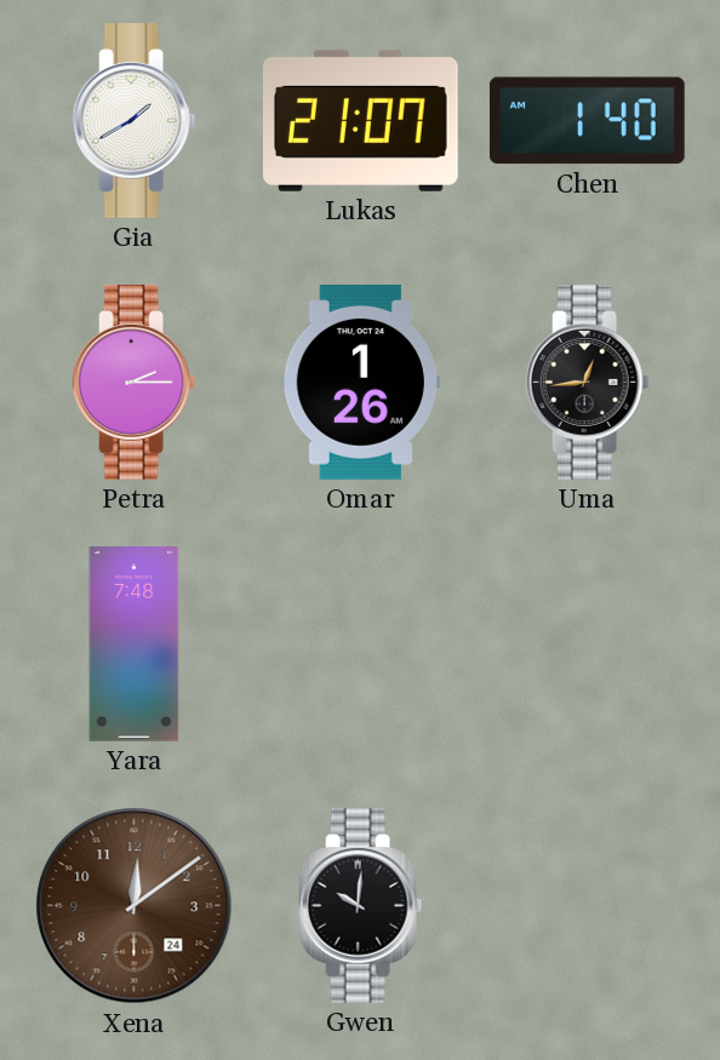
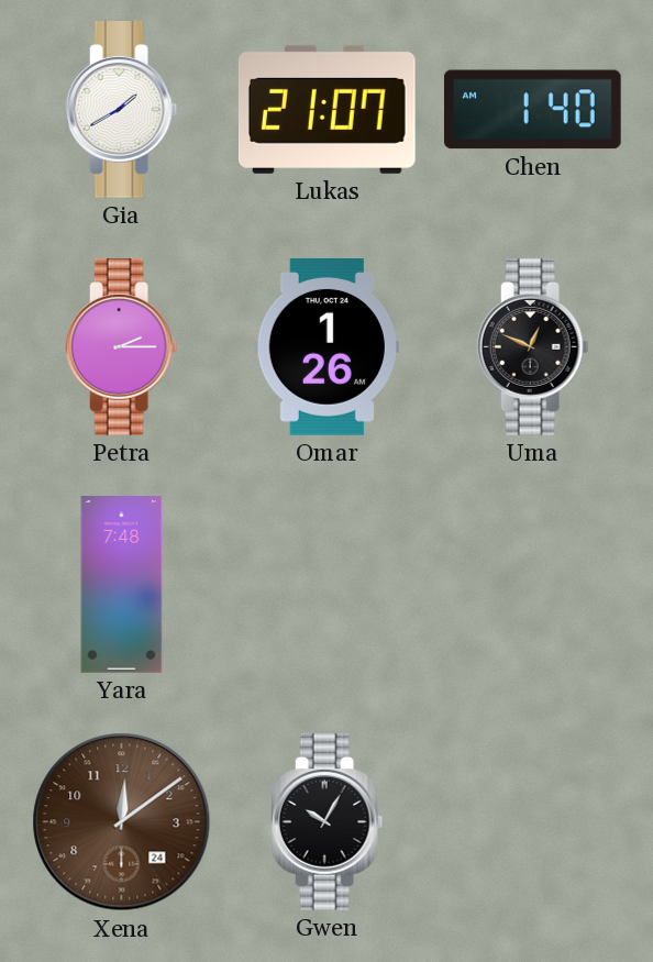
Uma: 12:44 -> 12:49
Gwen: 10:01 -> 10:05
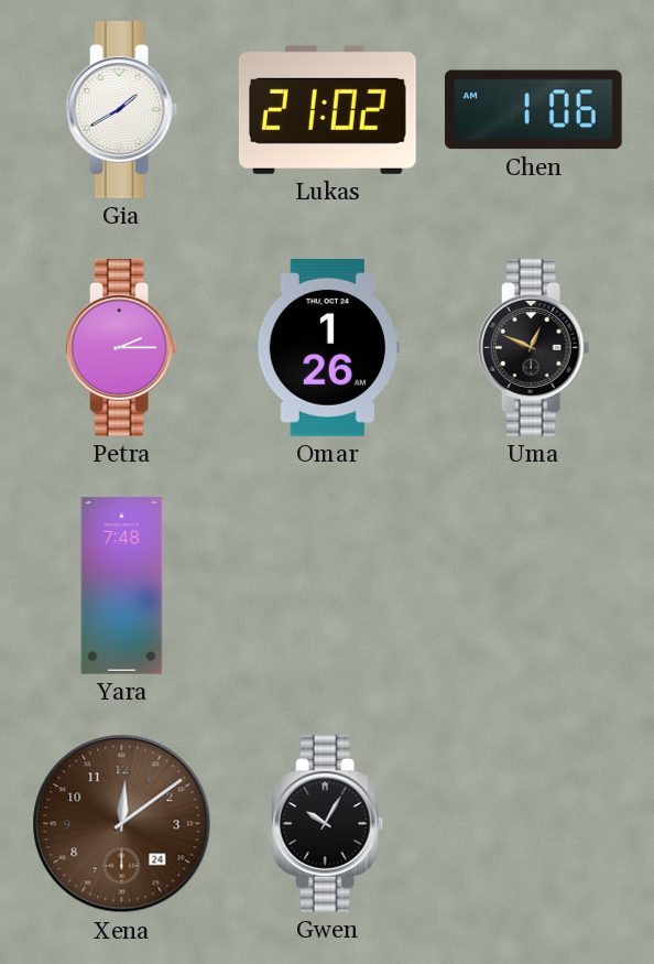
Lukas: 21:07 -> 21:02
Chen: 1:40 -> 1:06
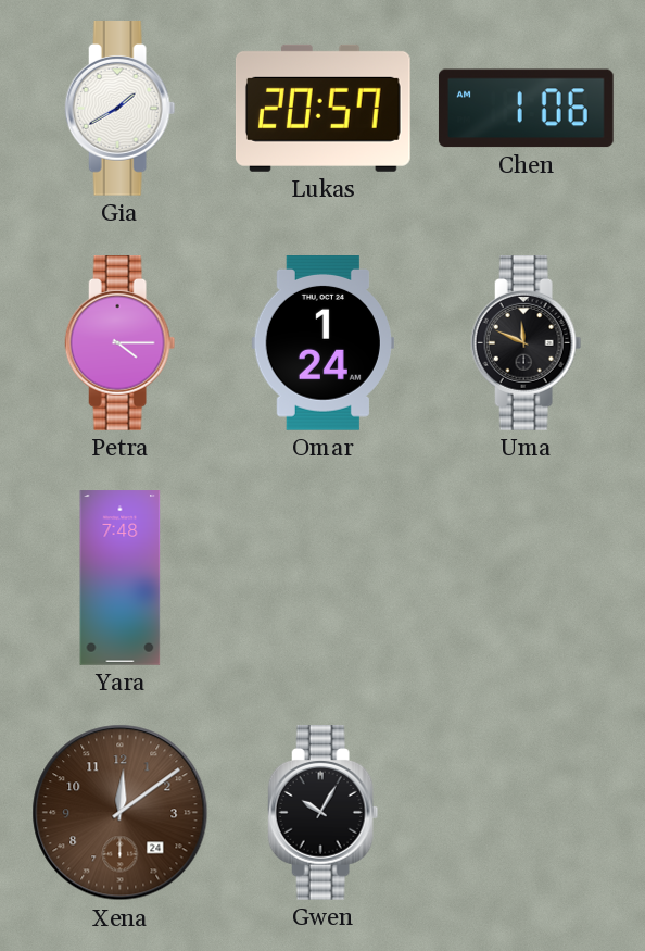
Lukas: 21:02 -> 20:57
Petra: 2:15 -> 4:15
Omar: 1:26 -> 1:24
Uma: 12:49 -> 11:49
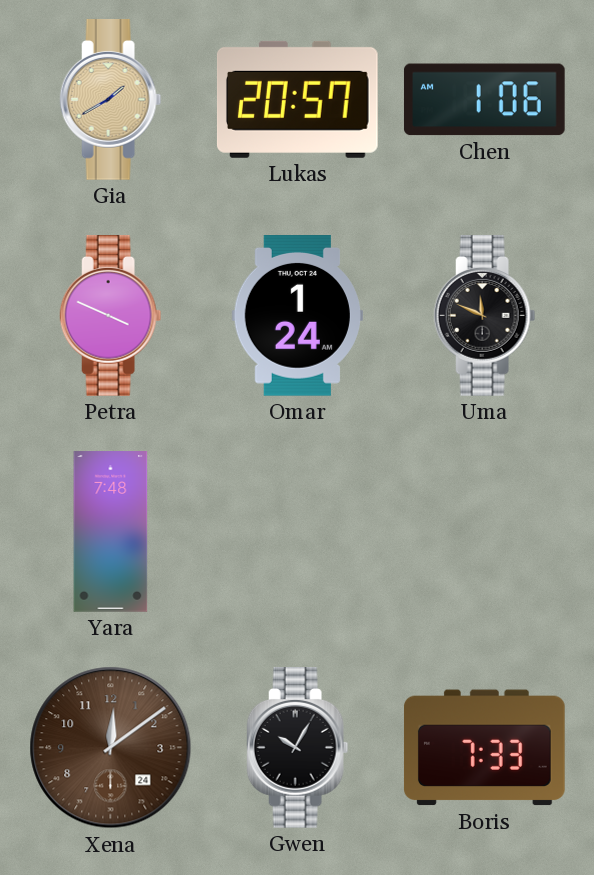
Gia dial: white -> champagne
Petra: 4:15 -> 3:49
Boris: none -> 7:33
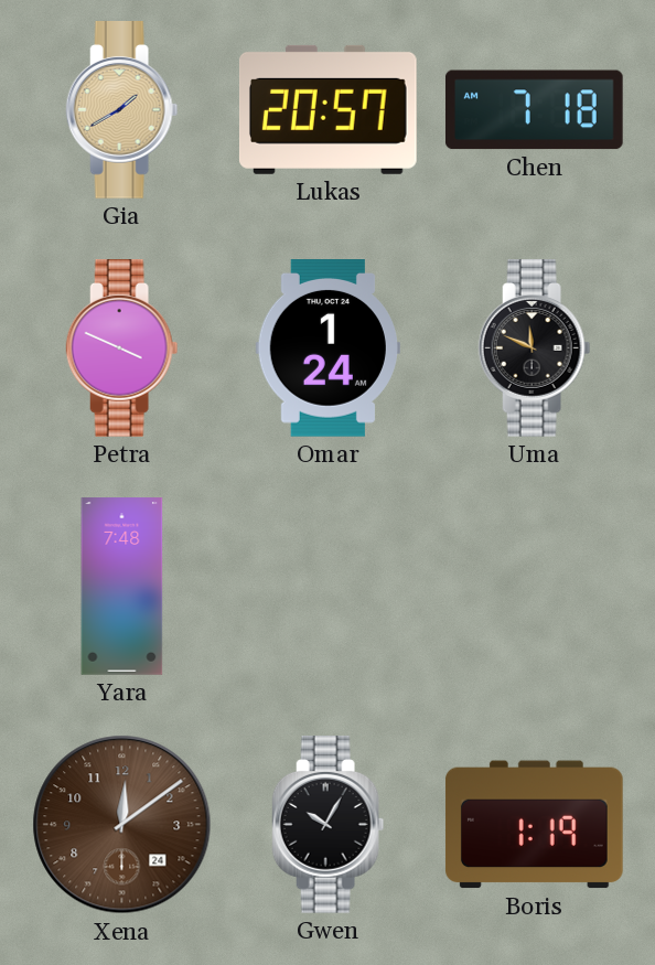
Chen: 1:06 -> 7:18
Boris: 7:33 -> 1:19
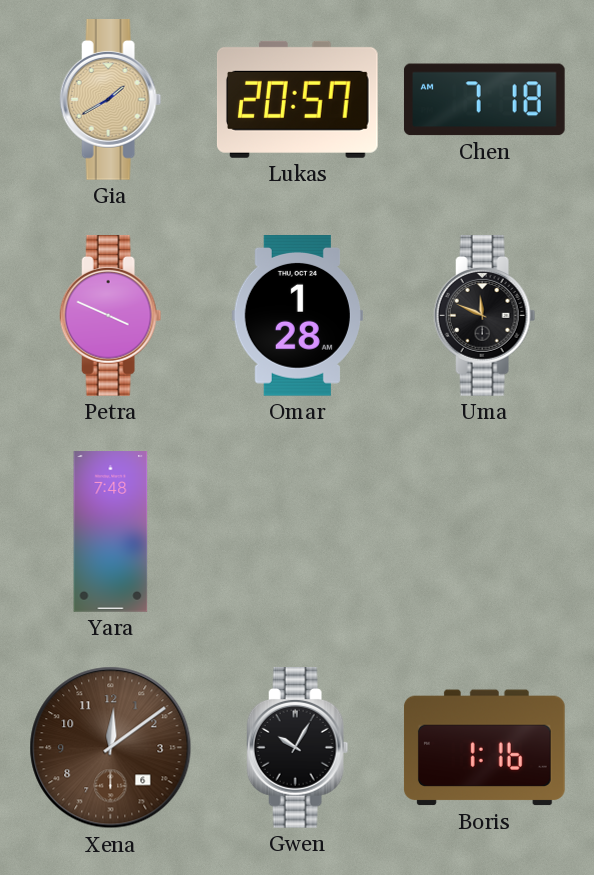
Omar: 1:24 -> 1:28
Xena date: 24 -> 6
Boris: 1:19 -> 1:16
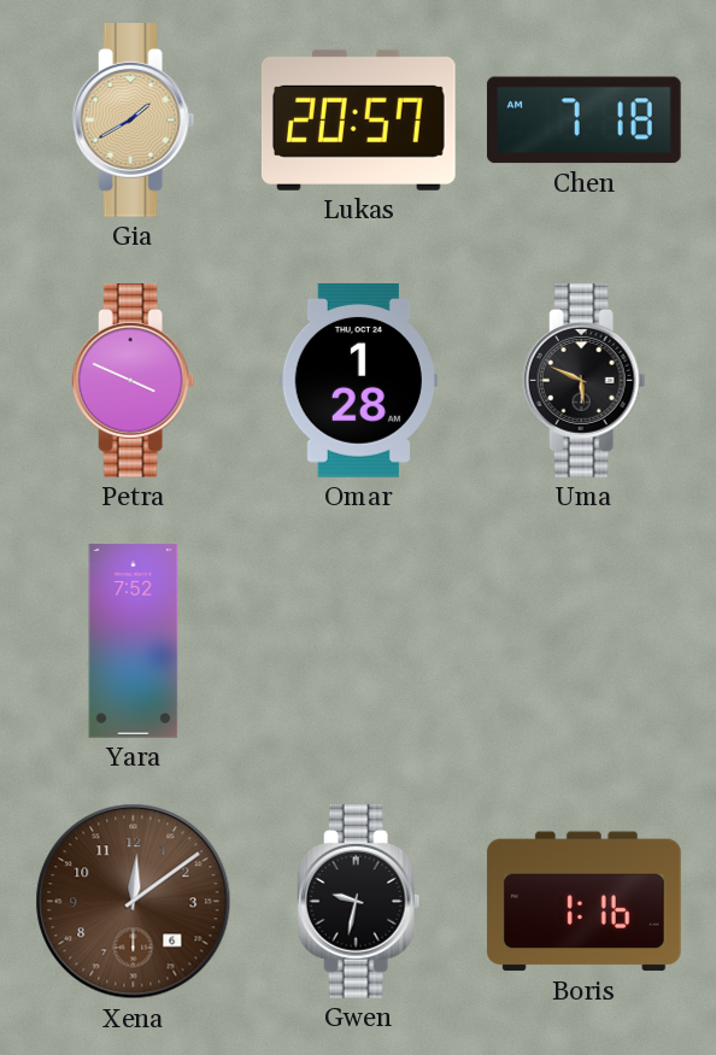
Uma: 11:49 -> 5:49
Yara: 7:48 -> 7:52
Gwen: 10:05 -> 9:32
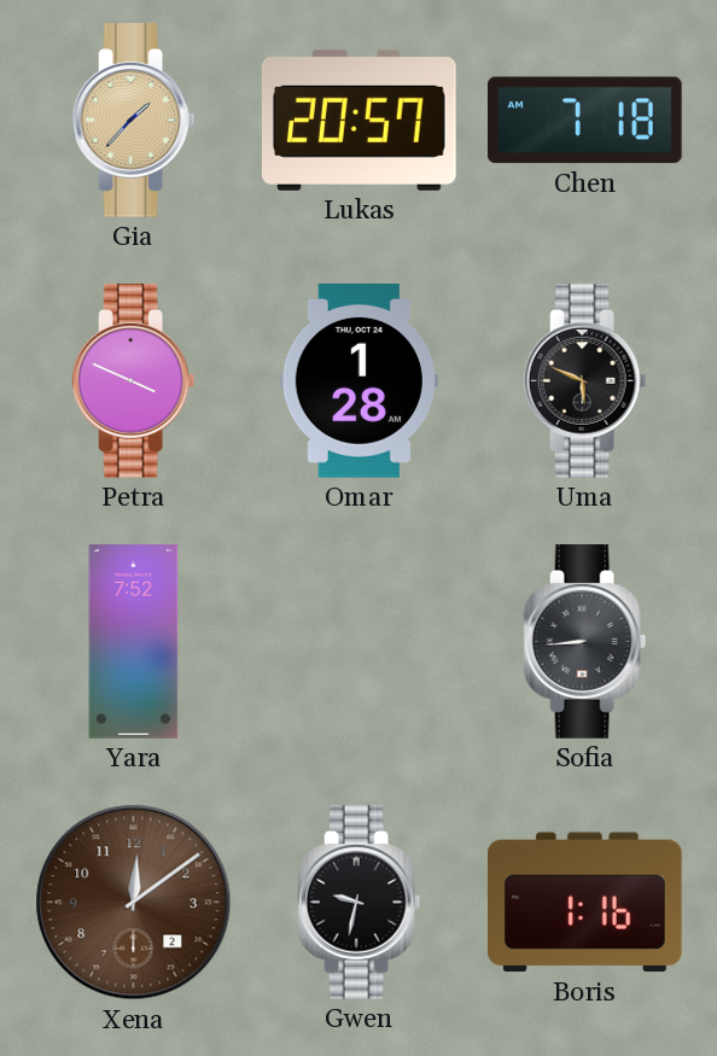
Gia: 1:40 -> 1:37
Sofia: none -> 8:44
Xena date: 6 -> 2
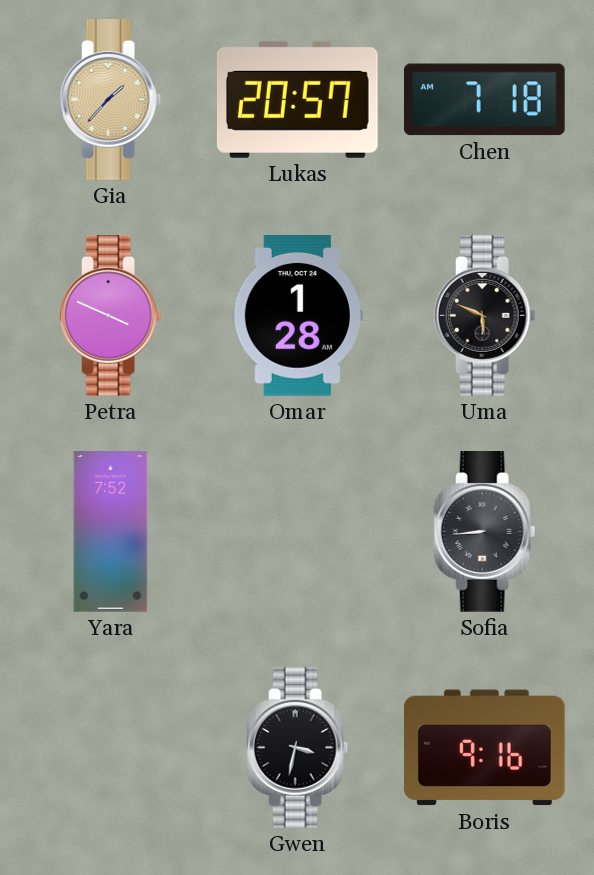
Xena: 12:09 -> none
Gwen: 9:32 -> 3:32
Boris: 1:16 -> 9:16
